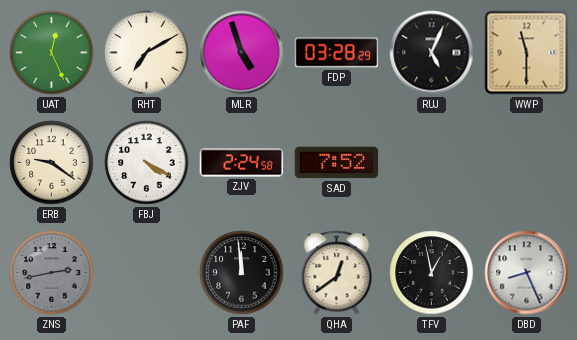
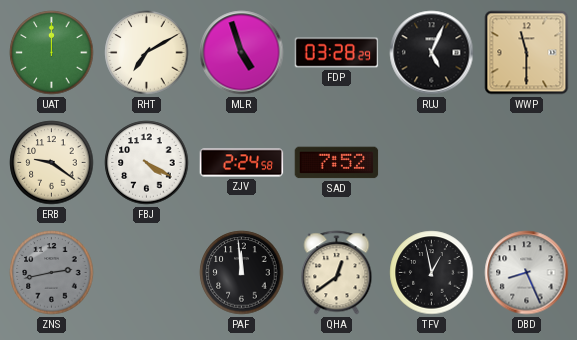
UAT: 12:26 -> 12:00
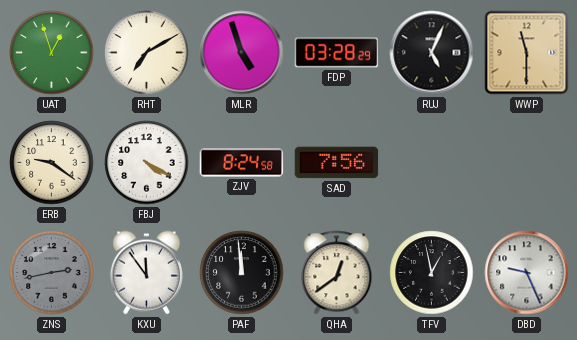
UAT: 12:00 -> 12:57
ZJV: 2:24 -> 8:24
SAD: 7:52 -> 7:56
KXU: none -> 11:54
DBD: 8:26 -> 9:26
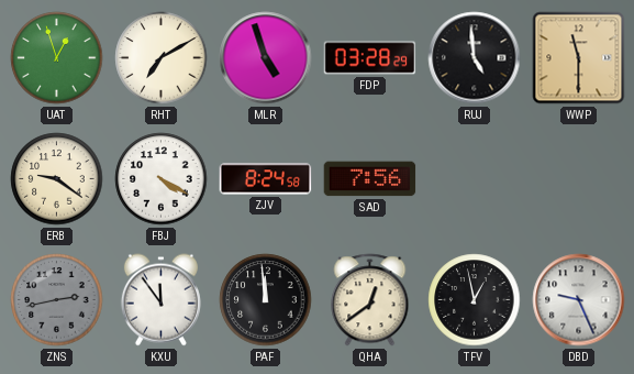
RUJ: 5:04 -> 4:59
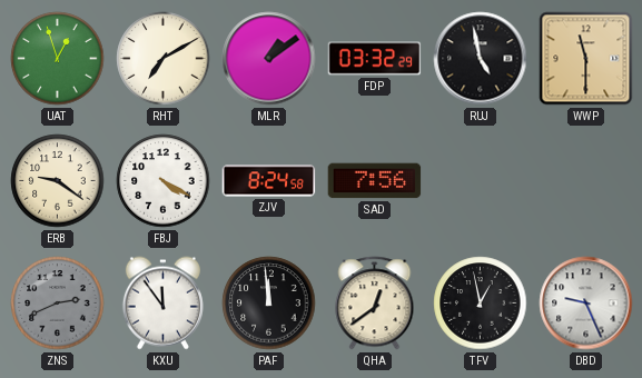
MLR: 4:57 -> 1:09
FDP: 03:28 -> 03:32
RUJ: 4:59 -> 4:58
ZNS: 2:43 -> 2:41
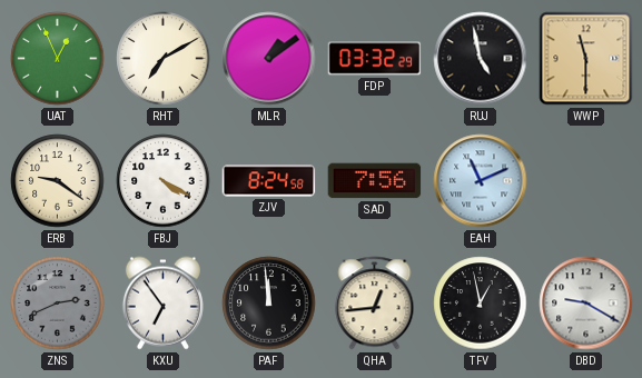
UAT: 12:57 -> 12:56
EAH: none -> 11:11
KXU: 11:54 -> 6:54
QHA: 12:39 -> 12:44
DBD: 9:26 -> 9:20
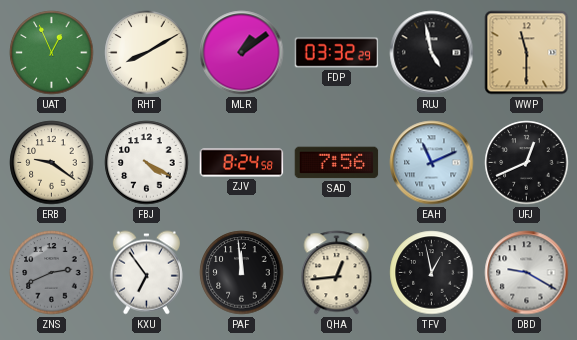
RHT: 7:10 -> 8:10
UFJ: none -> 12:41
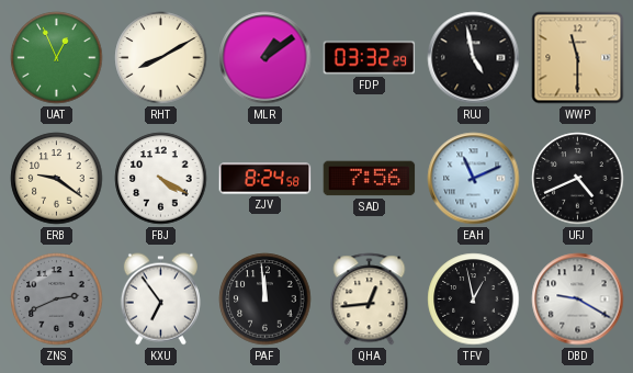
UFJ: 12:41 -> 4:41
